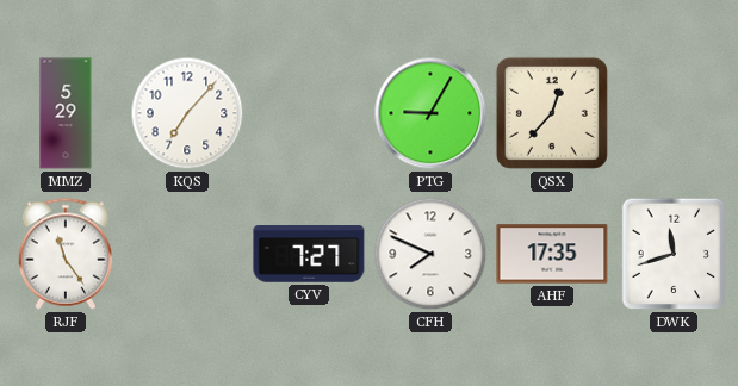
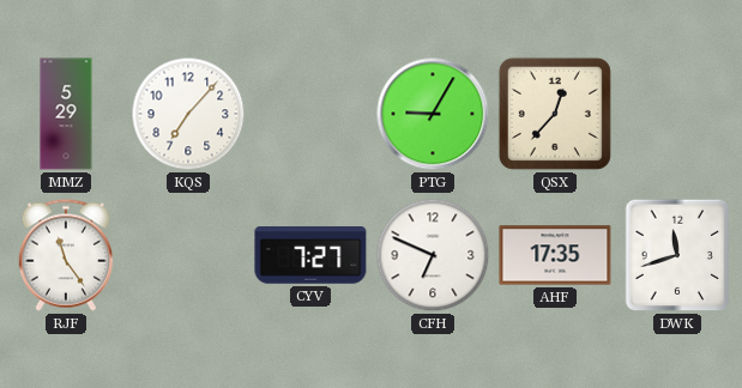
CFH: 7:49 -> 6:49
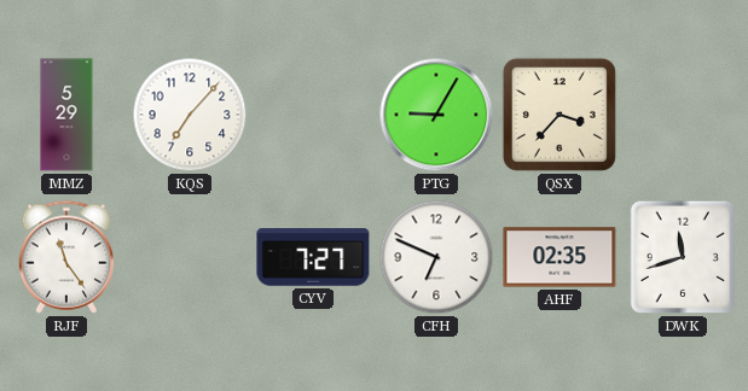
QSX: 12:37 -> 3:37
AHF: 17:35 -> 02:35
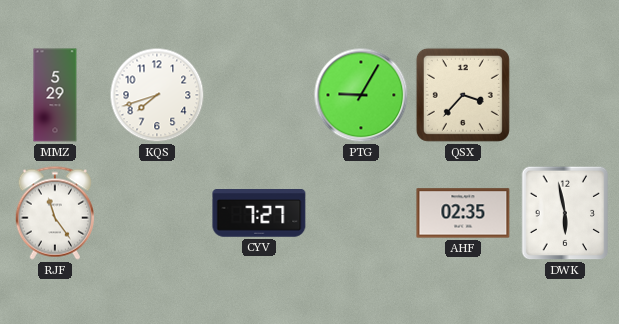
KQS: 7:07 -> 7:42
CFH: 6:49 -> none
DWK: 11:42 -> 5:58
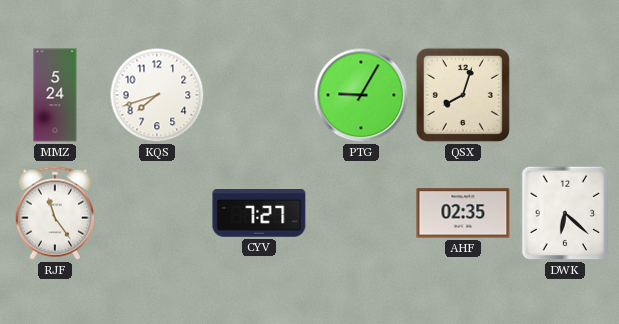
MMZ: 5:29 -> 5:24
QSX: 3:37 -> 8:03
DWK: 5:58 -> 6:22
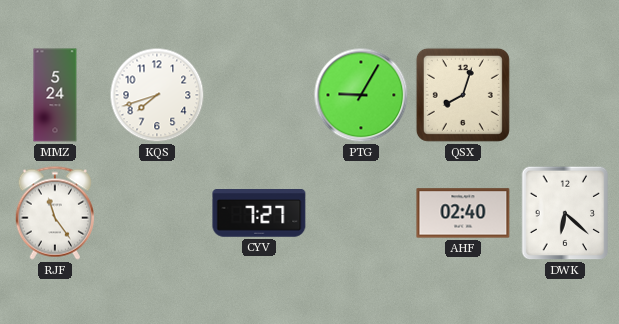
AHF: 02:35 -> 02:40
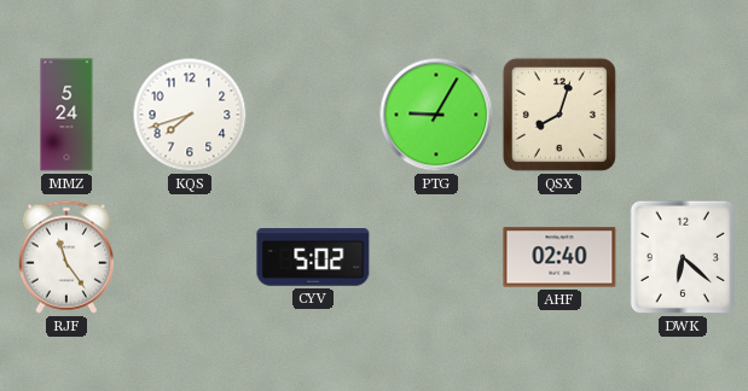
CYV: 7:27 -> 5:02
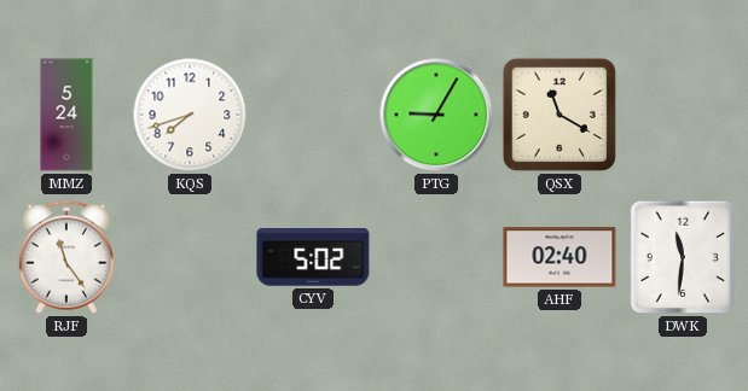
QSX: 8:03 -> 11:20
DWK: 6:22 -> 11:31
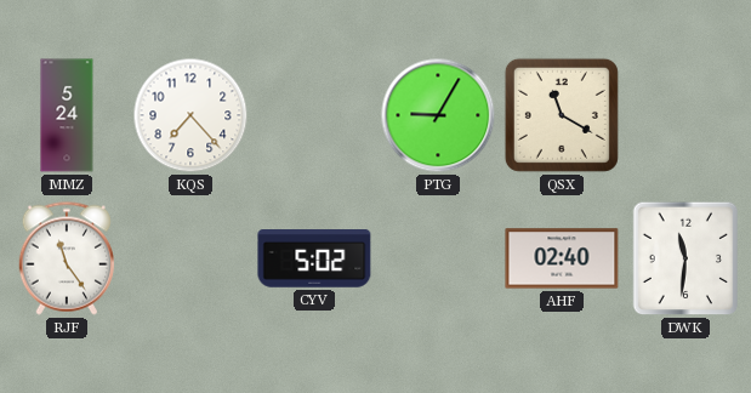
KQS: 7:42 -> 7:23
